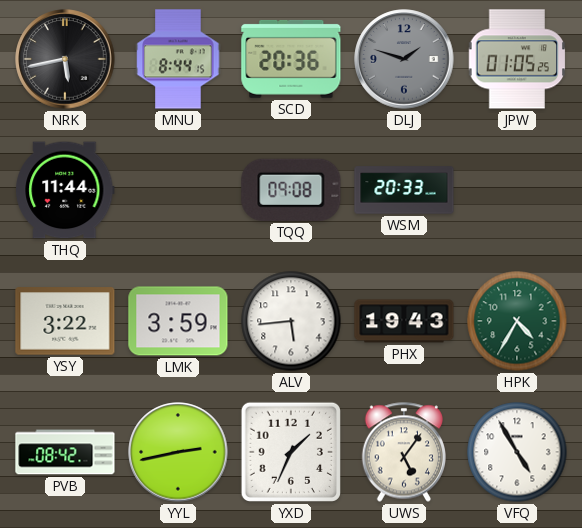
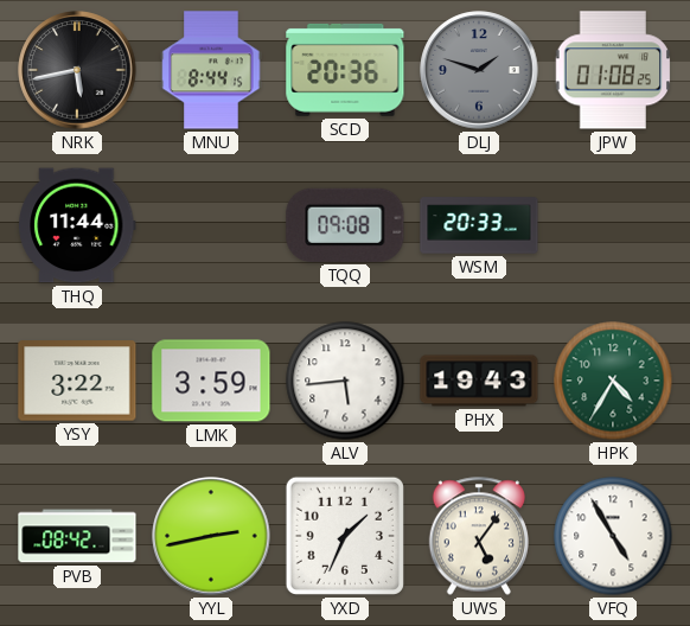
JPW: 01:05 -> 01:08
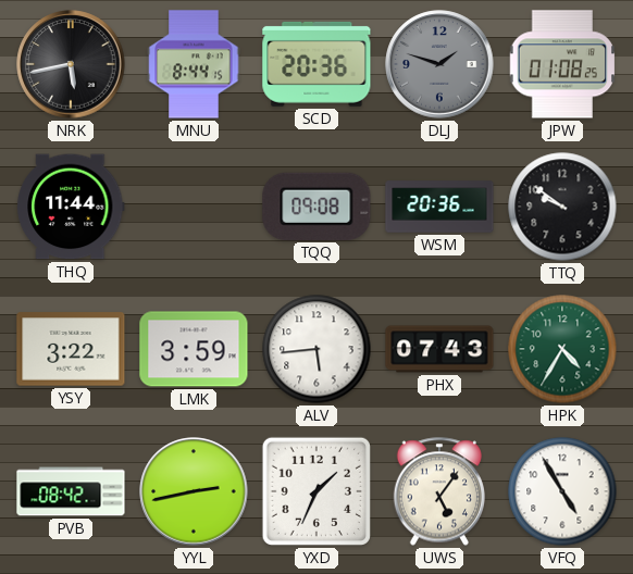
WSM: 20:33 -> 20:36
TTQ: none -> 9:51
PHX: 19:43 -> 07:43
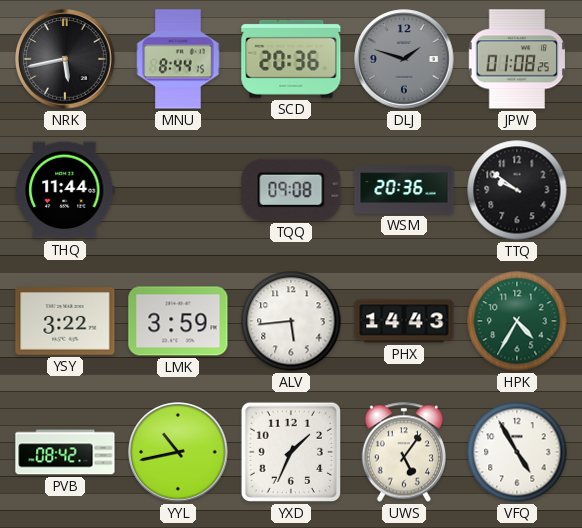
PHX: 07:43 -> 14:43
YYL: 2:43 -> 10:43
